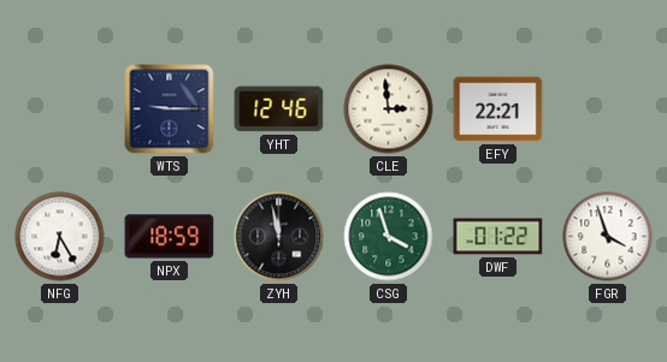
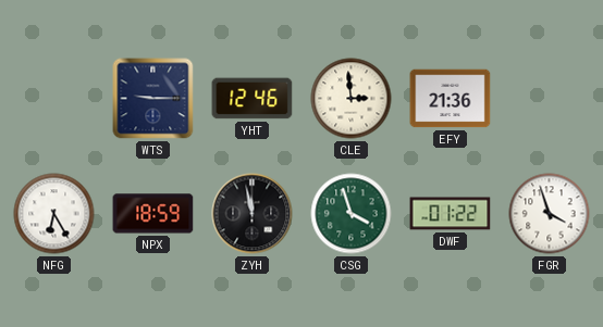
EFY: 22:21 -> 21:36
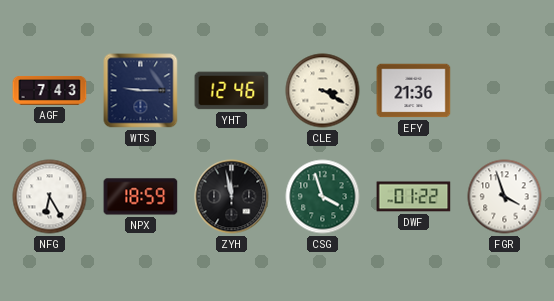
AGF: none -> 7:43
CLE: 2:59 -> 3:20
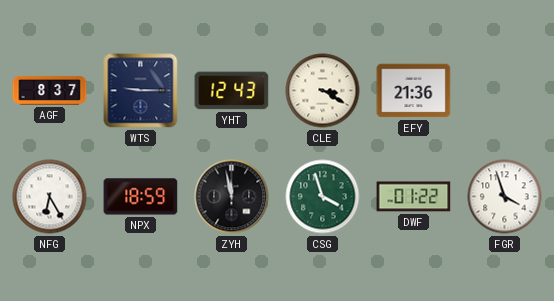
AGF: 7:43 -> 8:37
YHT: 12:46 -> 12:43
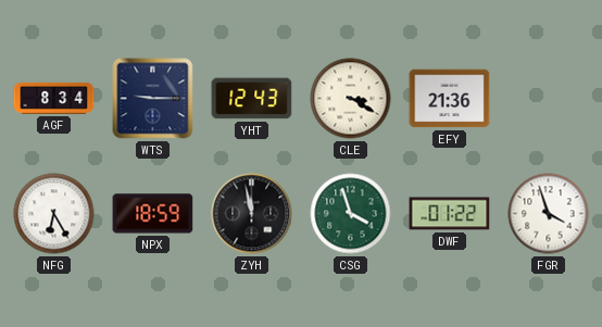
AGF: 8:37 -> 8:34
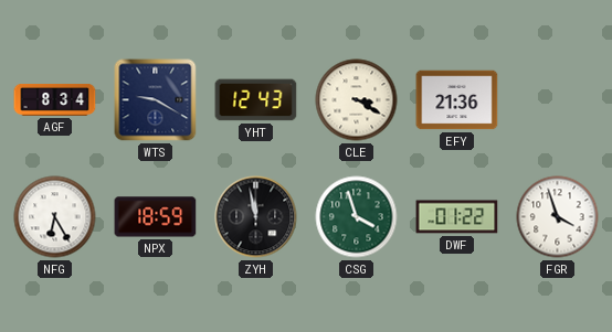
WTS: 9:15 -> 9:20
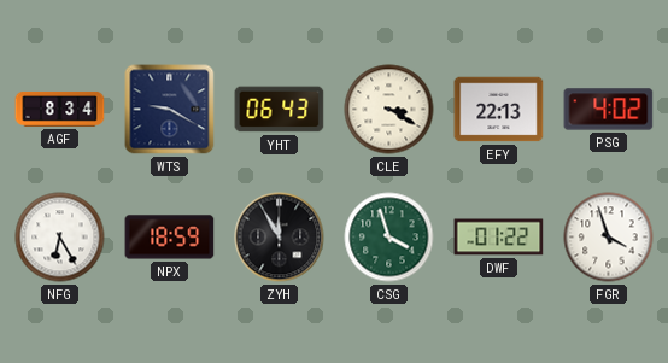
YHT: 12:43 -> 06:43
EFY: 21:36 -> 22:13
PSG: none -> 4:02
ZYH: 11:58 -> 11:55
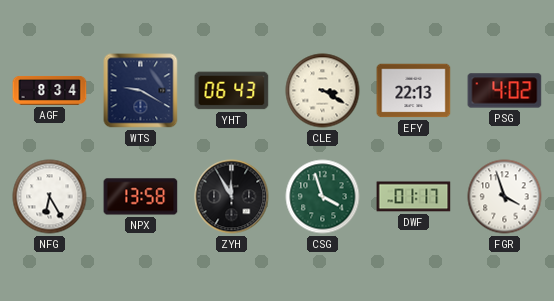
NPX: 18:59 -> 13:58
DWF: 01:22 -> 01:17
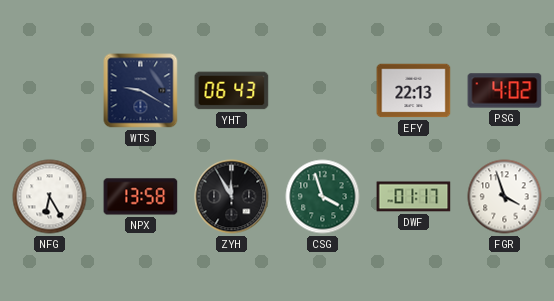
AGF: 8:34 -> none
CLE: 3:20 -> none
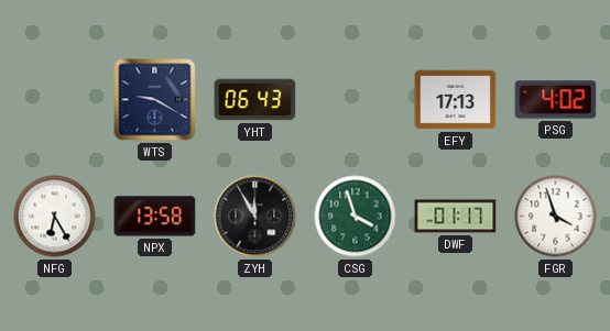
EFY: 22:13 -> 17:13
